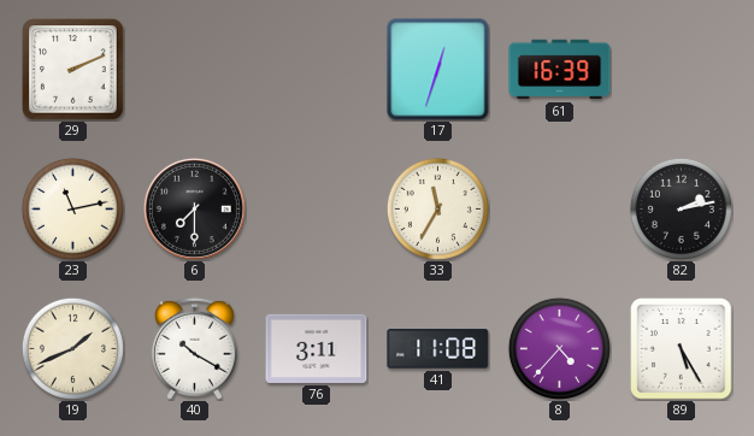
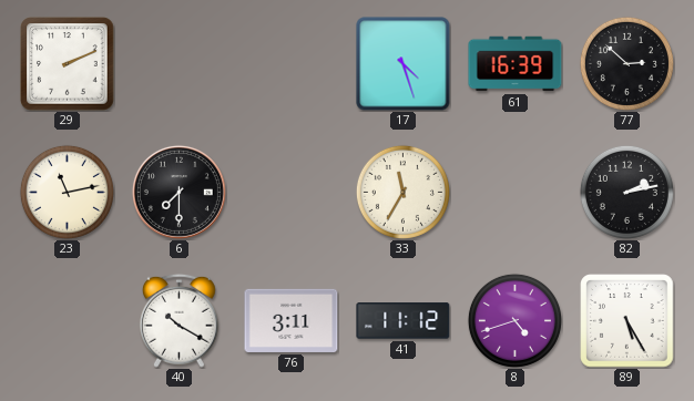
17: 12:33 -> 4:27
77: none -> 2:52
19: 1:41 -> none
41: 11:08 -> 11:12
8: 4:37 -> 4:42
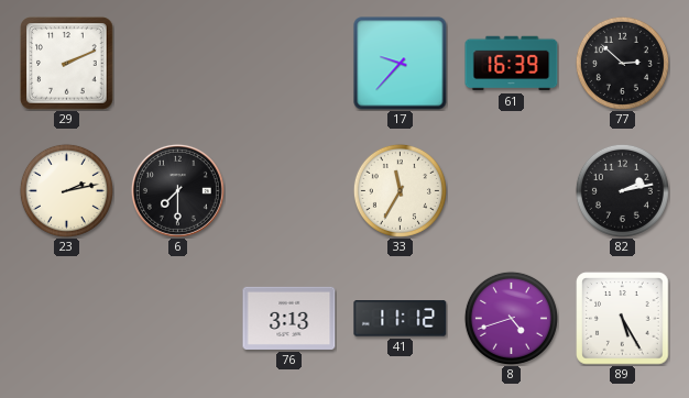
17: 4:27 -> 9:37
23: 11:13 -> 2:13
40: 10:20 -> none
76: 3:11 -> 3:13
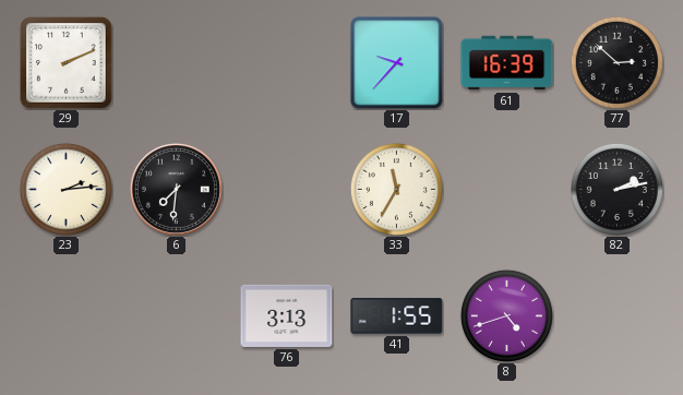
23: 2:13 -> 2:14
6: 7:30 -> 7:31
41: 11:12 -> 1:55
89: 5:25 -> none
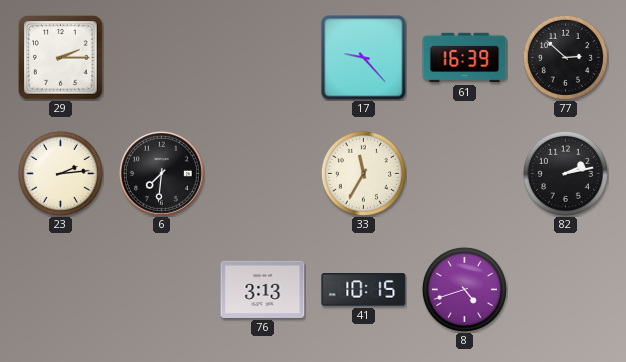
29: 2:11 -> 2:15
17: 9:37 -> 9:23
41: 1:55 -> 10:15
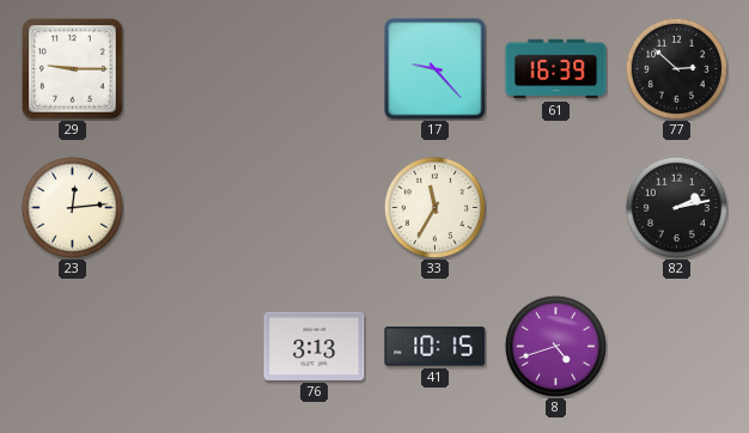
29: 2:15 -> 9:15
23: 2:14 -> 12:14
6: 7:31 -> none
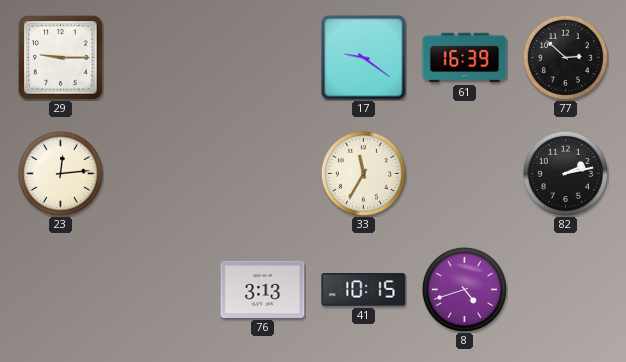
17: 9:23 -> 9:21
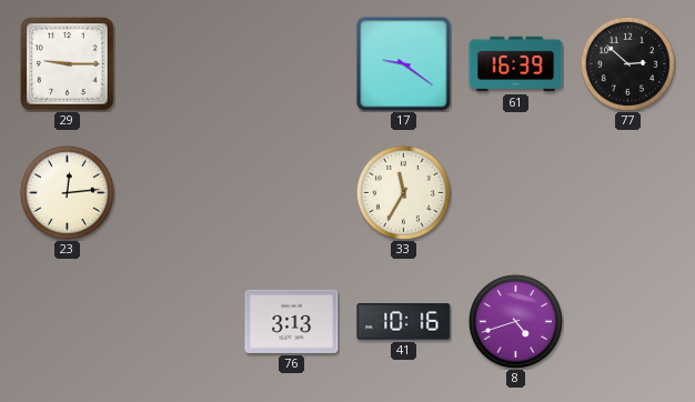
82: 2:13 -> none
41: 10:15 -> 10:16
